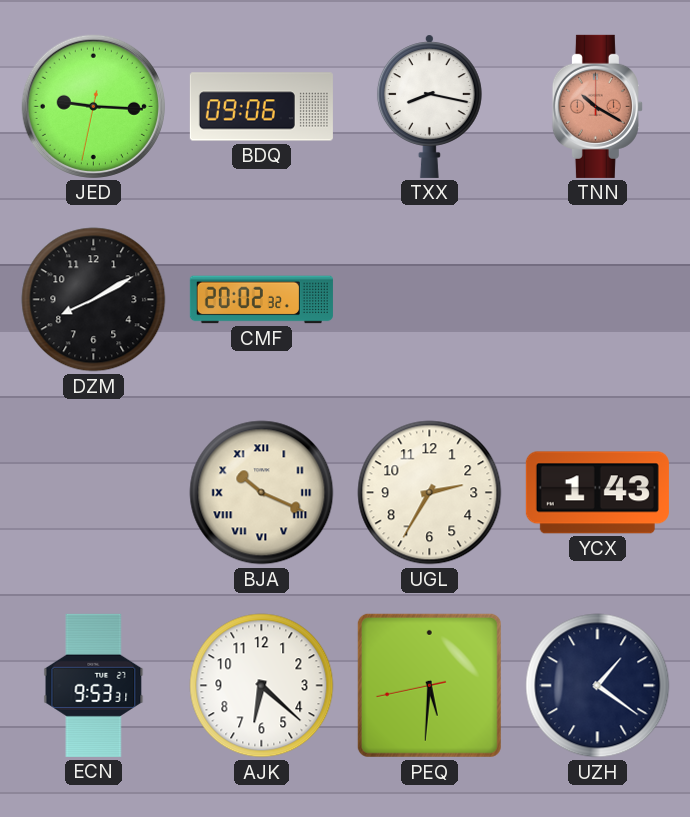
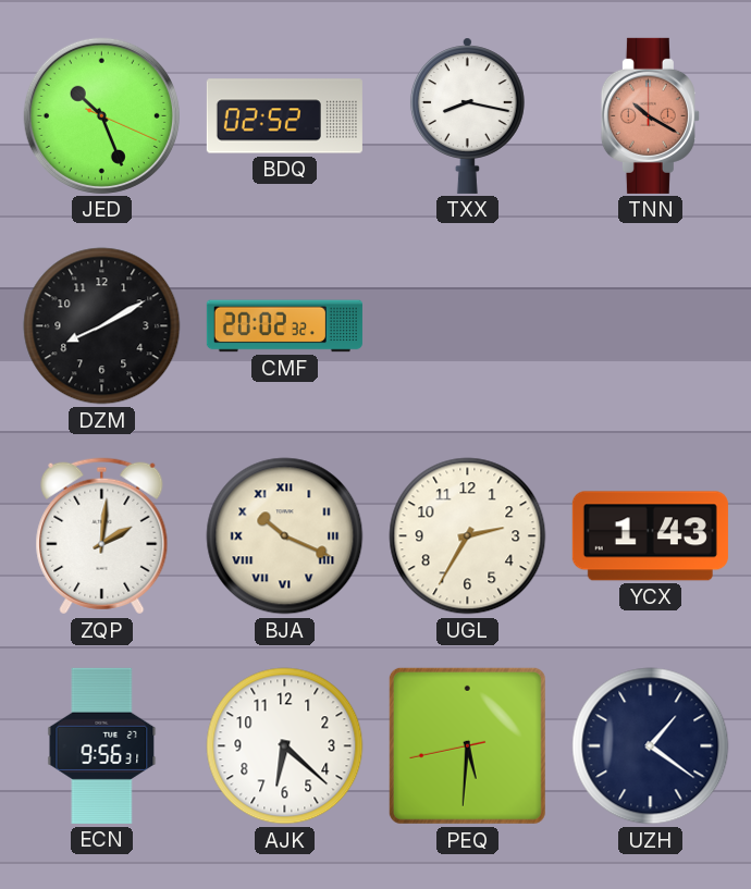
JED: 9:15 -> 10:26
BDQ: 09:06 -> 02:52
ZQP: none -> 2:01
ECN: 9:53 -> 9:56
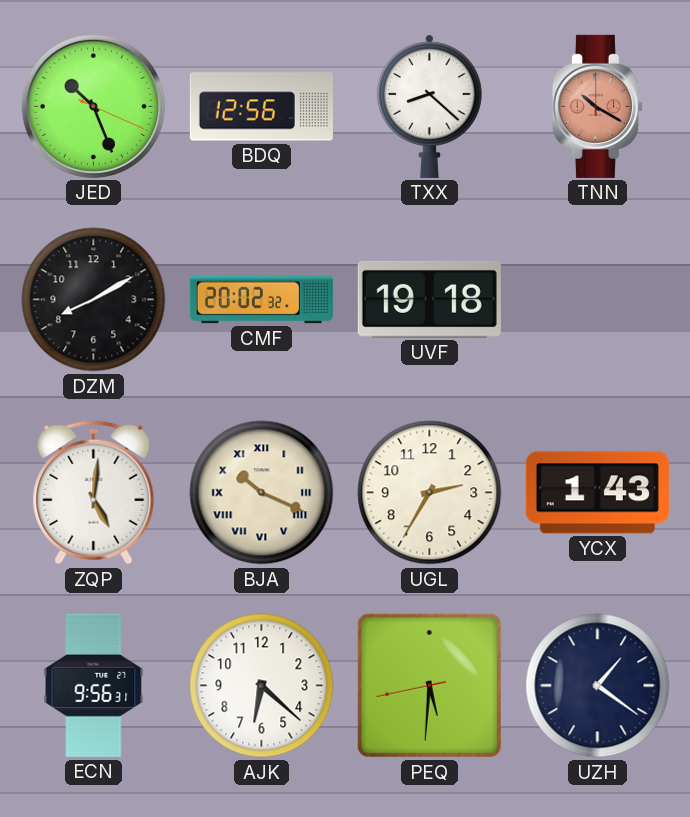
BDQ: 02:52 -> 12:56
TXX: 8:17 -> 8:22
UVF: none -> 19:18
ZQP: 2:01 -> 5:01
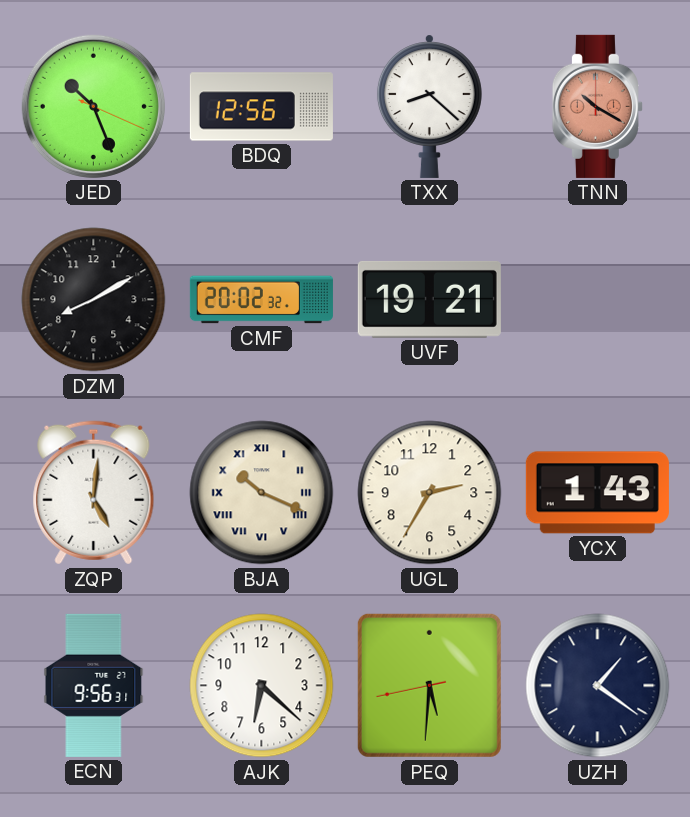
UVF: 19:18 -> 19:21
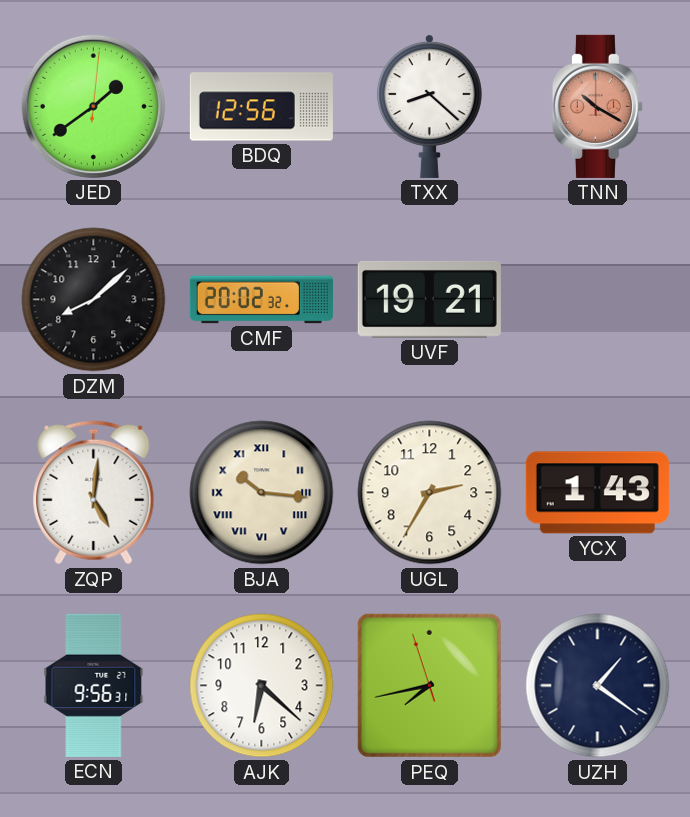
JED: 10:26 -> 1:39
DZM: 8:10 -> 8:08
BJA: 10:19 -> 10:16
PEQ: 5:30 -> 7:42
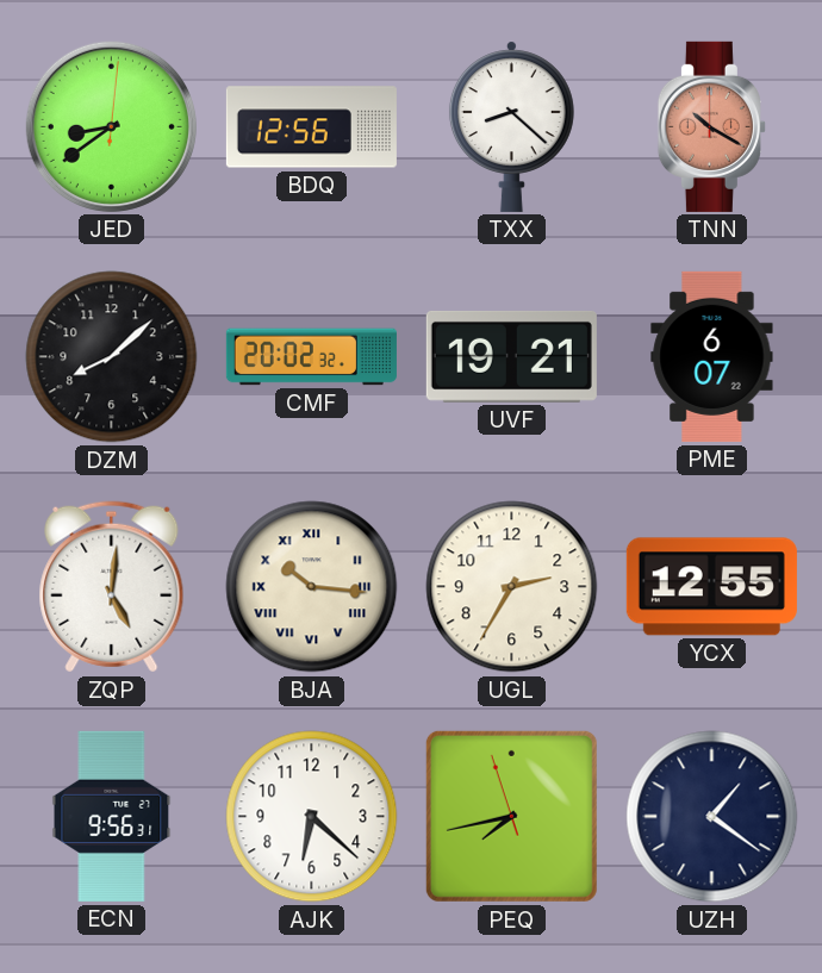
JED: 1:39 -> 8:39
PME: none -> 6:07
YCX: 1:43 -> 12:55
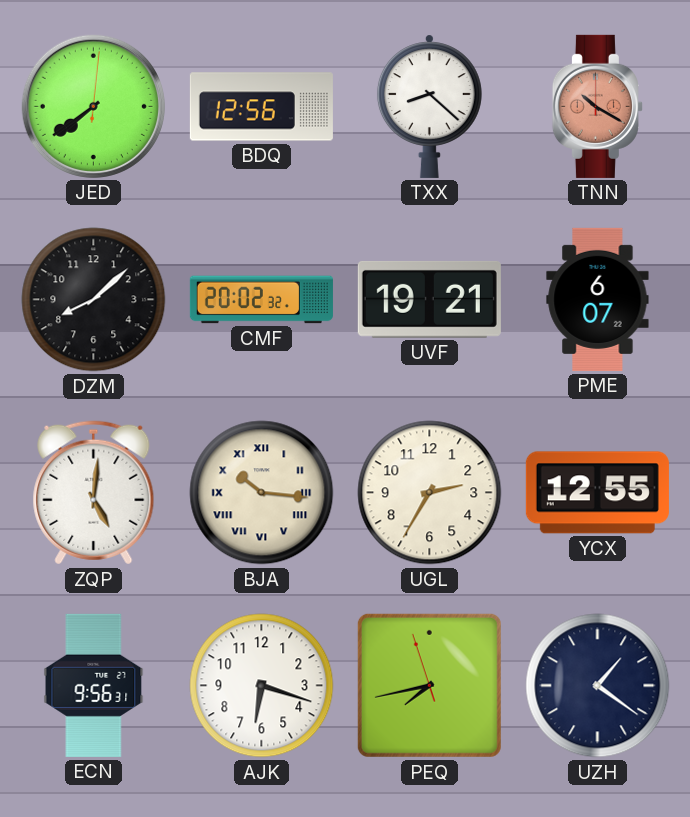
JED: 8:39 -> 7:39
AJK: 6:22 -> 6:18
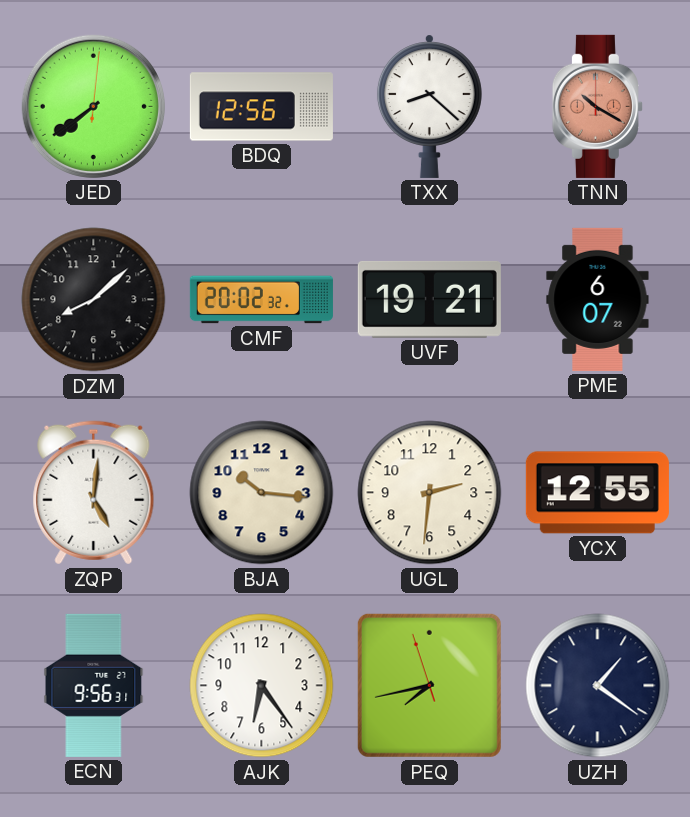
BJA numerals: Roman -> Arabic
UGL: 2:35 -> 2:31
AJK: 6:18 -> 6:24
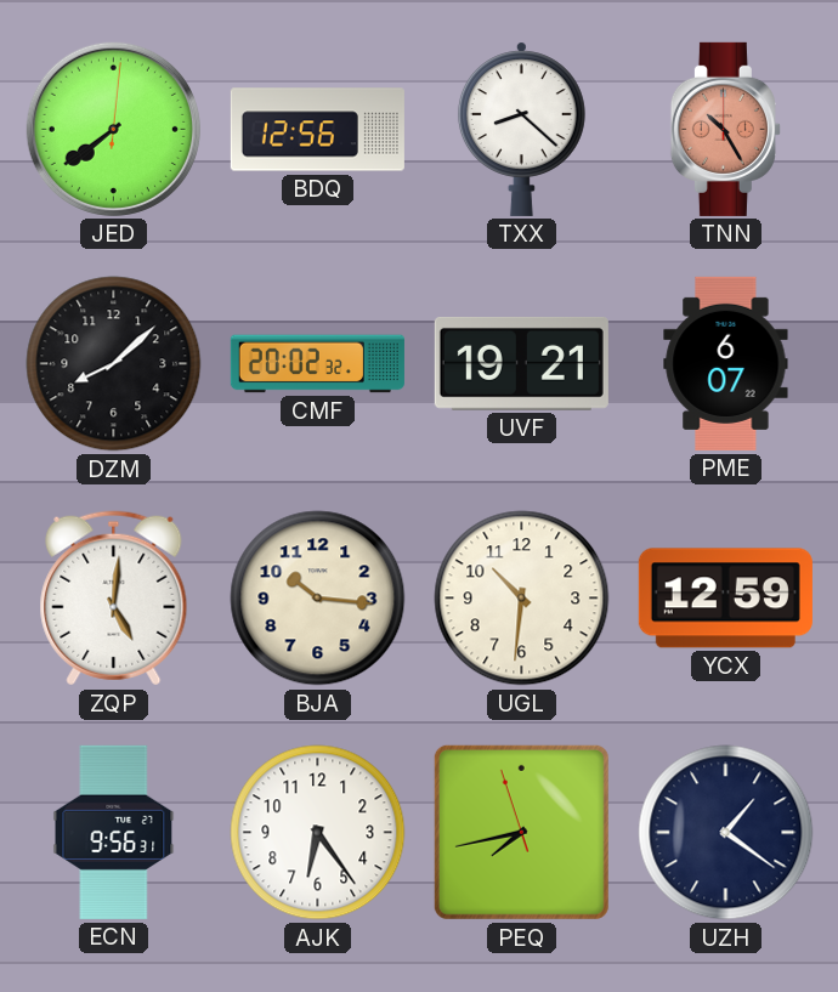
TNN: 10:20 -> 10:25
UGL: 2:31 -> 10:31
YCX: 12:55 -> 12:59
